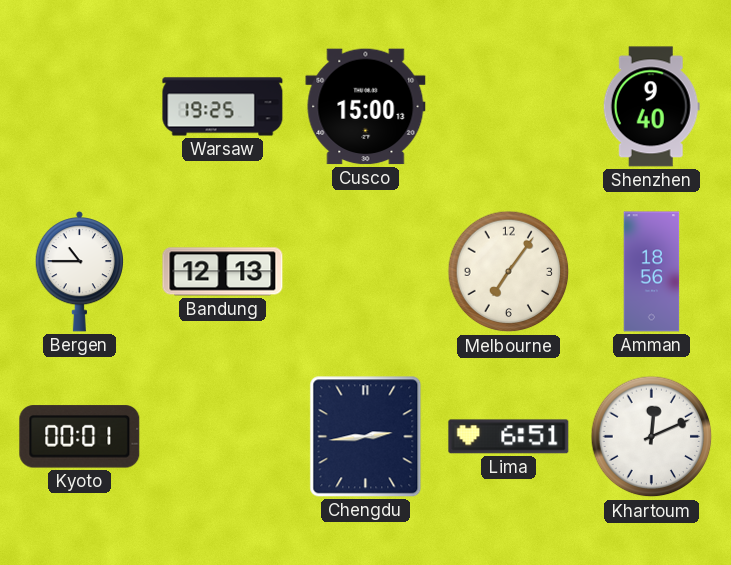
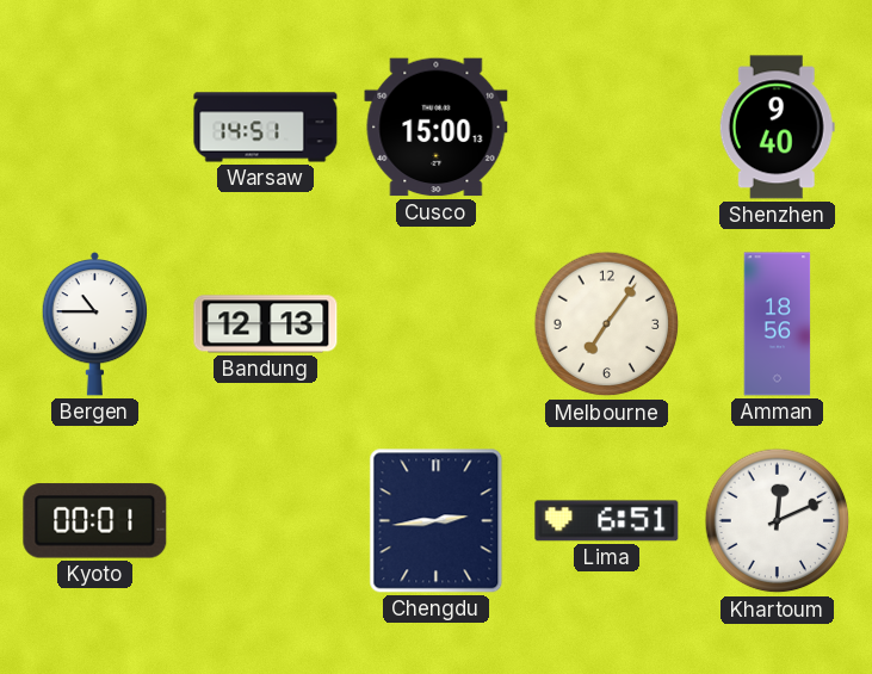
Warsaw: 19:25 -> 14:51
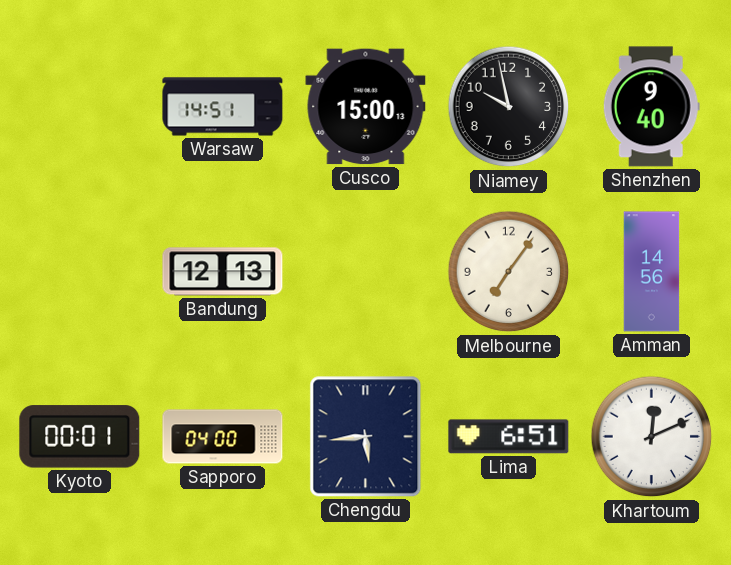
Niamey: none -> 9:58
Bergen: 10:45 -> none
Amman: 18:56 -> 14:56
Sapporo: none -> 04:00
Chengdu: 2:44 -> 5:44
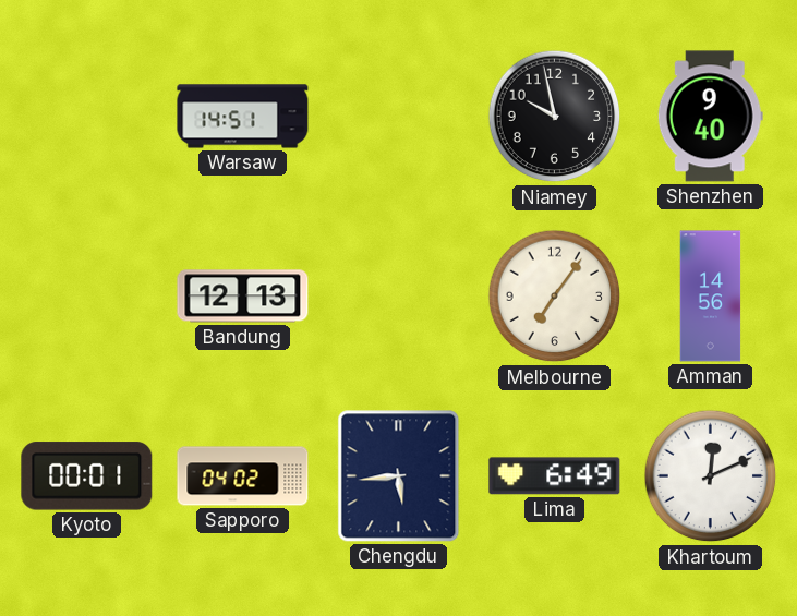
Cusco: 15:00 -> none
Sapporo: 04:00 -> 04:02
Lima: 6:51 -> 6:49
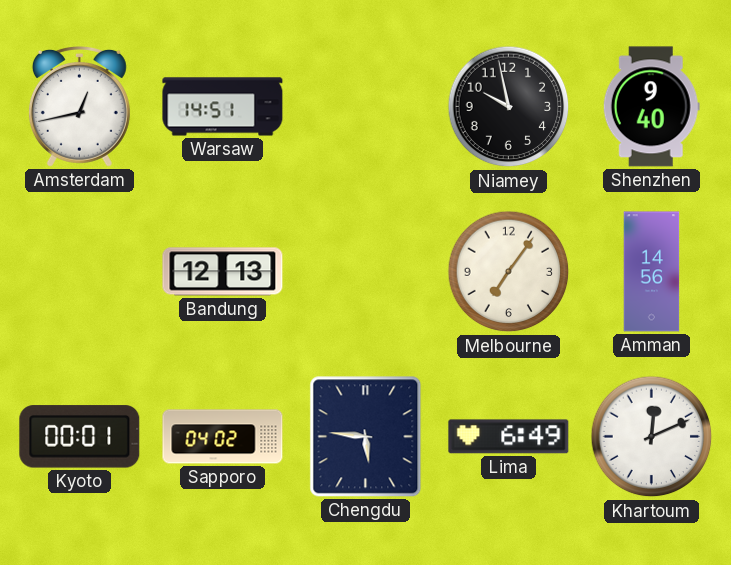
Amsterdam: none -> 12:43
Chengdu: 5:44 -> 5:46
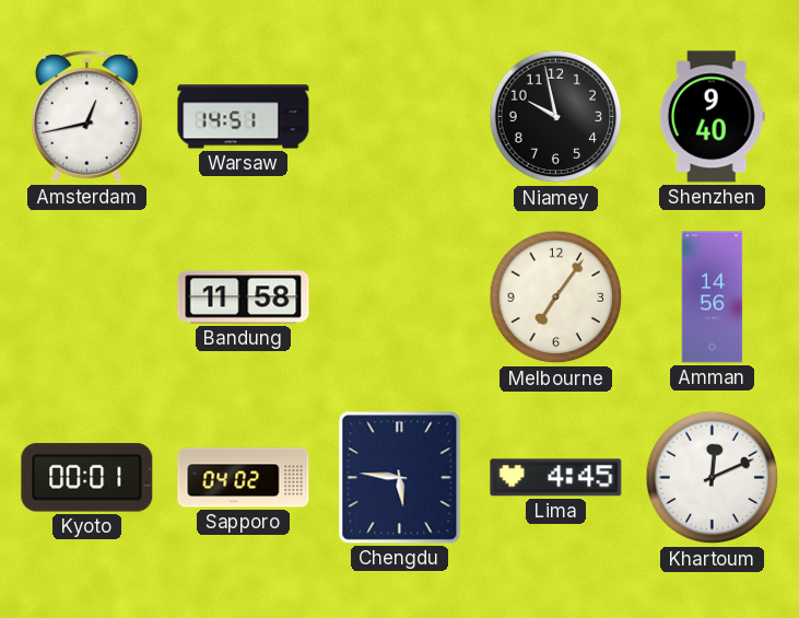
Bandung: 12:13 -> 11:58
Lima: 6:49 -> 4:45
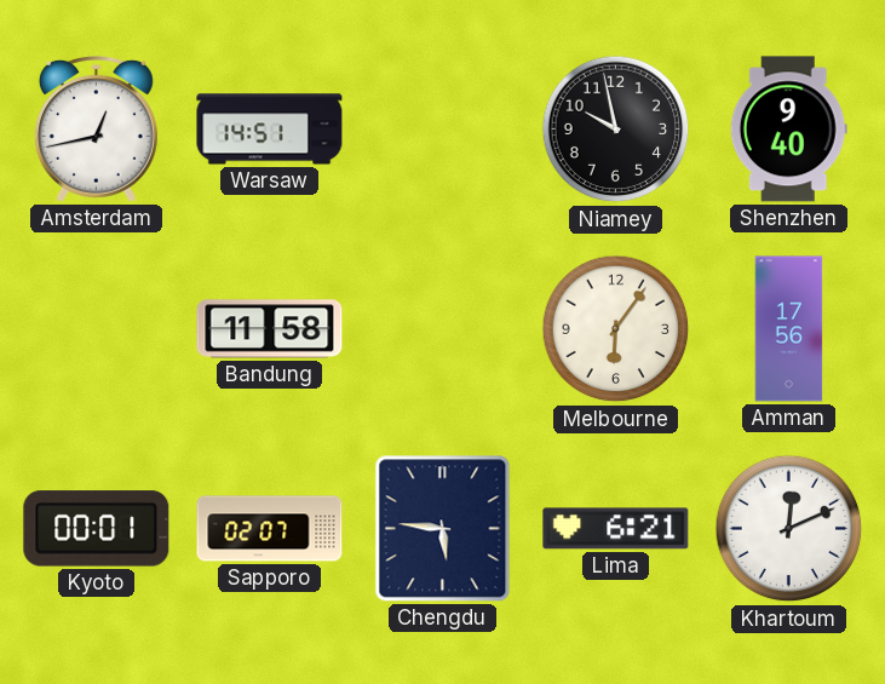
Melbourne: 7:06 -> 6:06
Amman: 14:56 -> 17:56
Sapporo: 04:02 -> 02:07
Lima: 4:45 -> 6:21
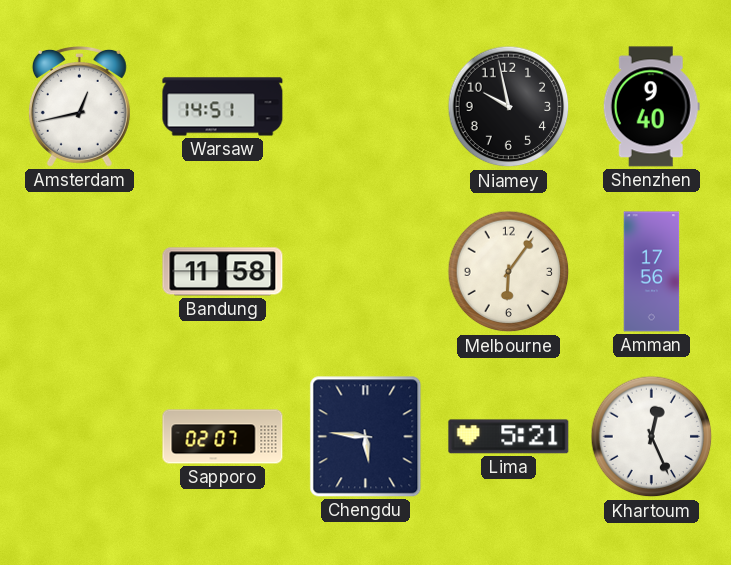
Kyoto: 00:01 -> none
Lima: 6:21 -> 5:21
Khartoum: 12:11 -> 12:26
